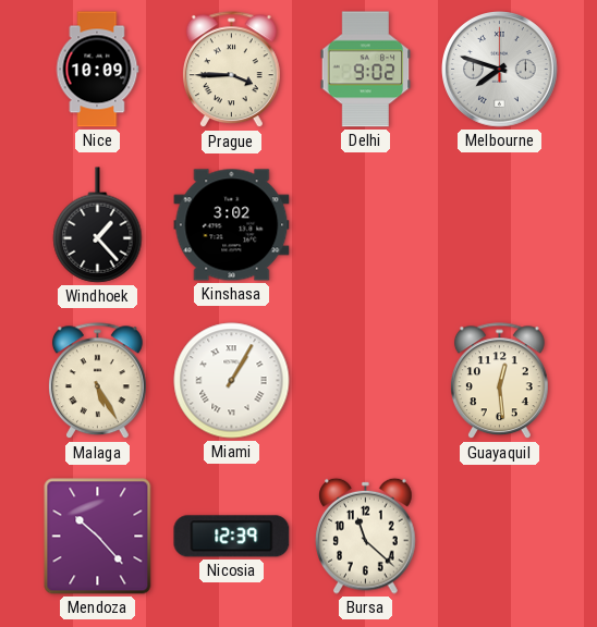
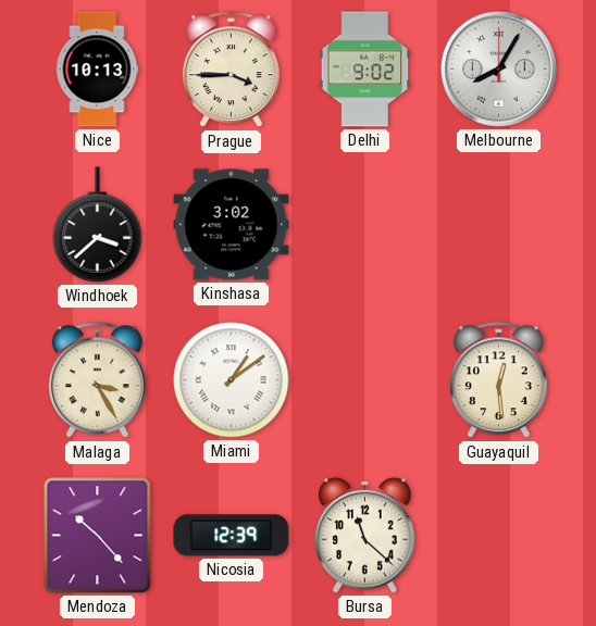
Nice: 10:09 -> 10:13
Melbourne: 7:48 -> 8:05
Windhoek: 1:23 -> 3:38
Malaga: 5:25 -> 3:25
Miami: 1:05 -> 1:09
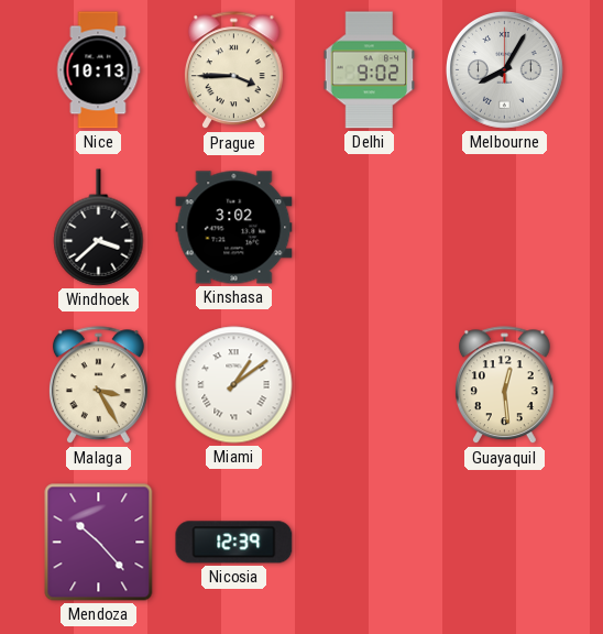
Bursa: 11:22 -> none
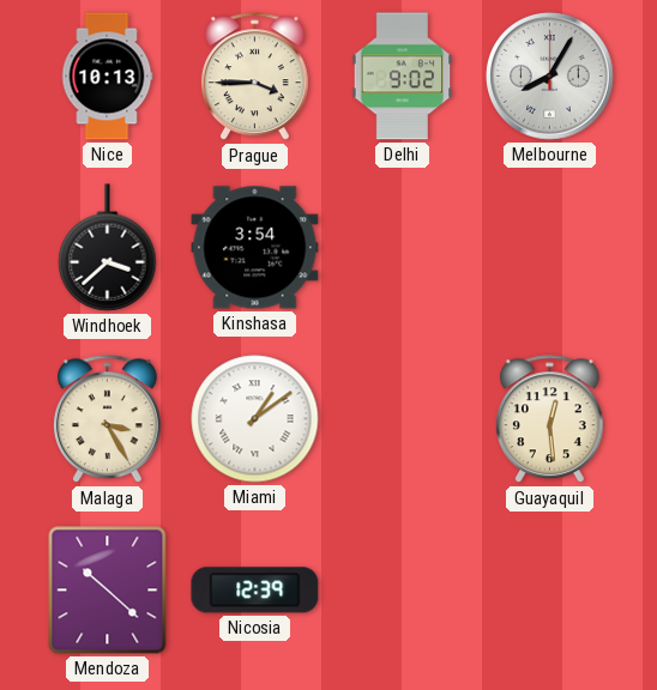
Kinshasa: 3:02 -> 3:54
Mendoza: 10:23 -> 10:22
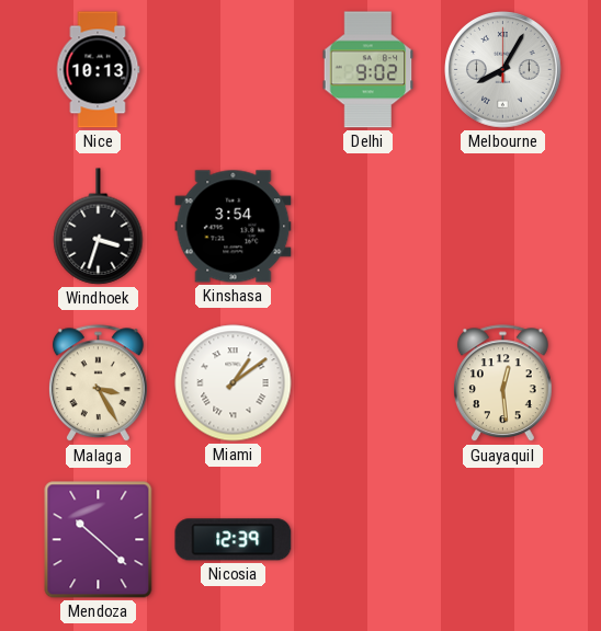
Prague: 3:45 -> none
Windhoek: 3:38 -> 3:33
